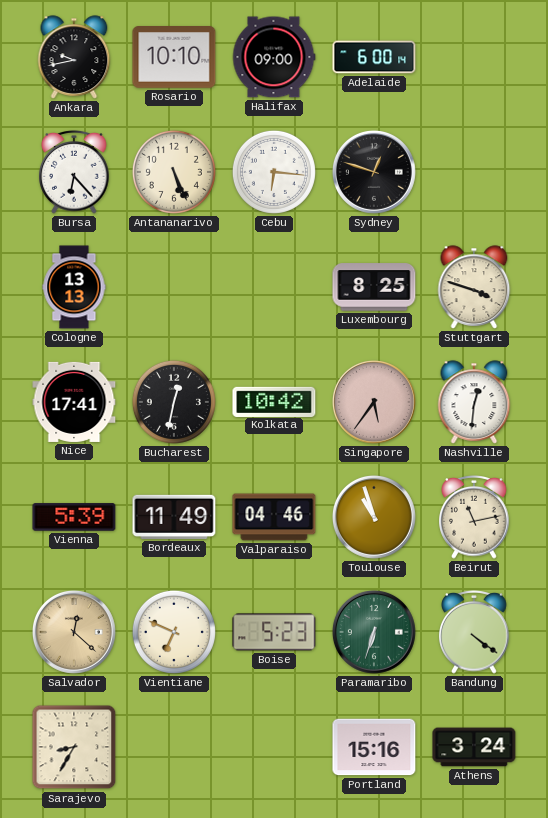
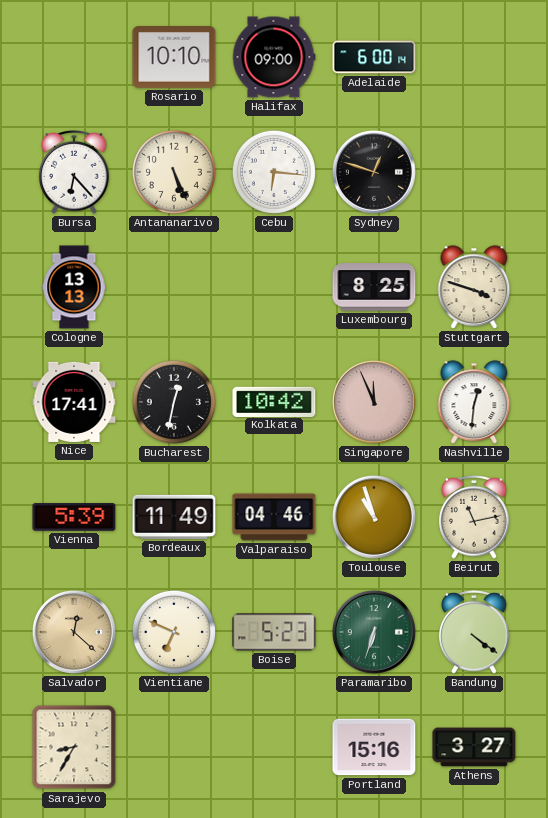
Ankara: 9:43 -> none
Singapore: 5:36 -> 11:56
Athens: 3:24 -> 3:27
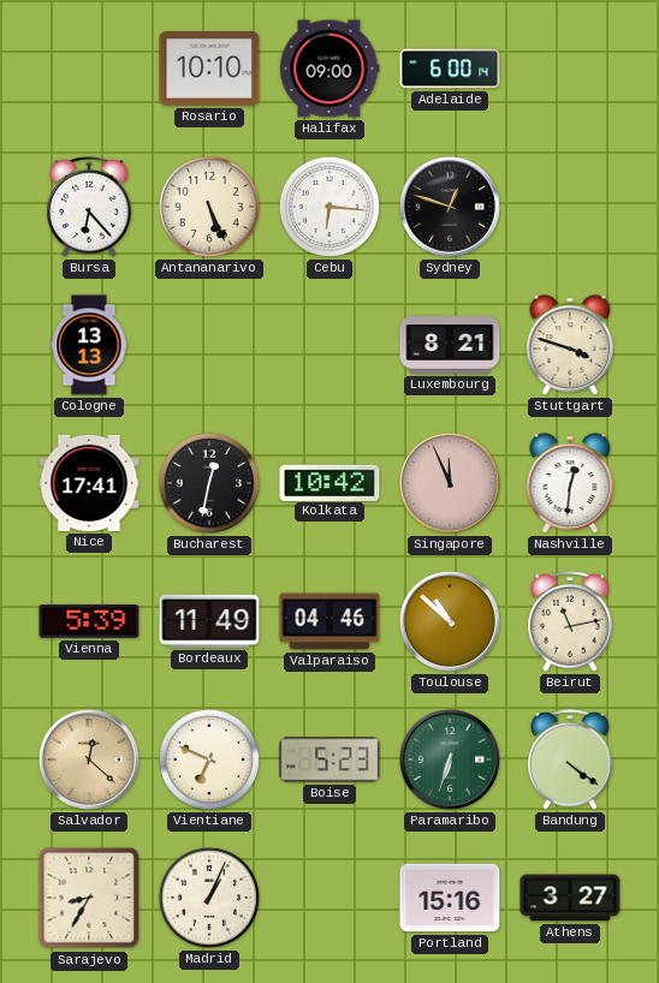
Luxembourg: 8:25 -> 8:21
Toulouse: 10:57 -> 10:52
Madrid: none -> 1:04
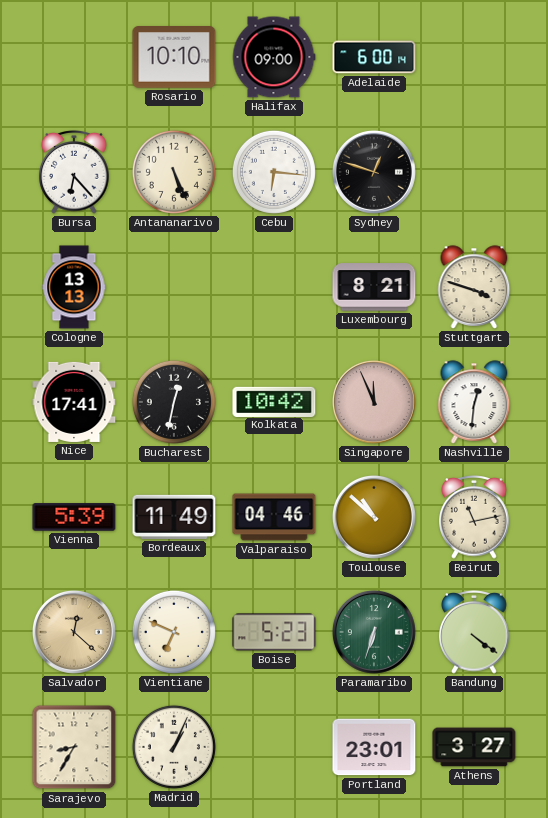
Portland: 15:16 -> 23:01
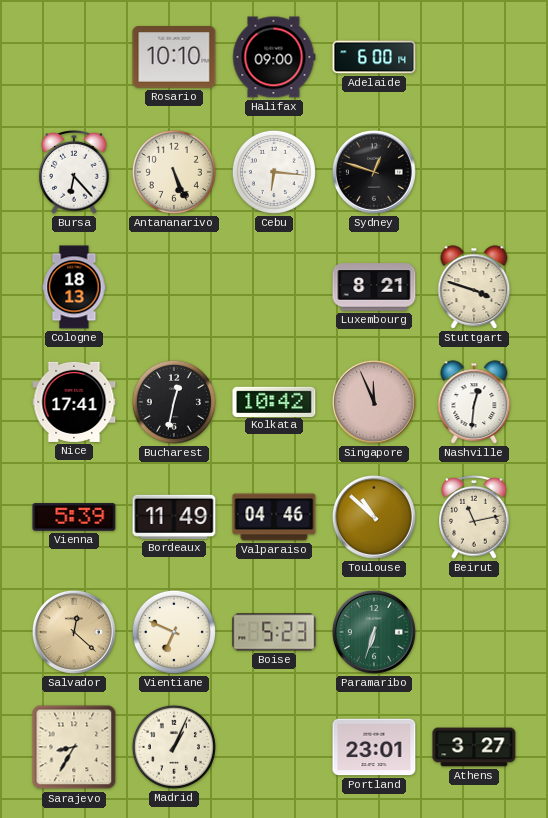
Cologne: 13:13 -> 18:13
Bandung: 4:21 -> none
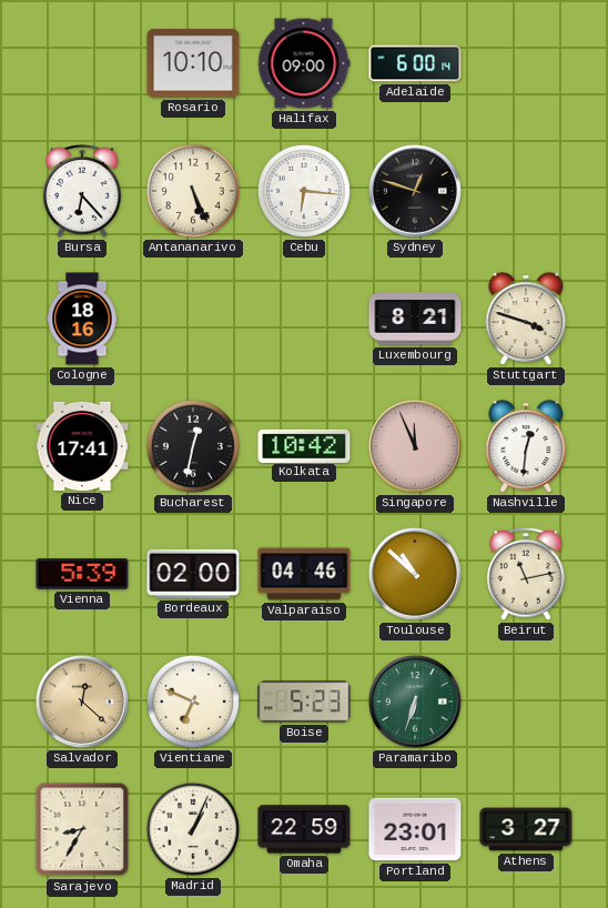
Cologne: 18:13 -> 18:16
Bordeaux: 11:49 -> 02:00
Omaha: none -> 22:59
